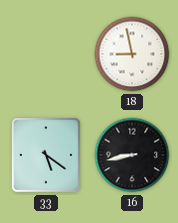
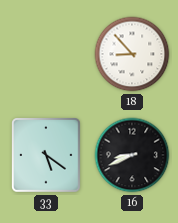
18: 8:58 -> 8:53
16: 8:43 -> 8:41
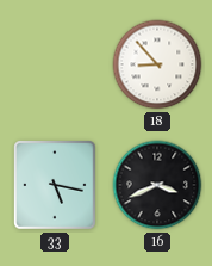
33: 5:21 -> 5:17
16: 8:41 -> 3:41
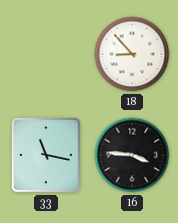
33: 5:17 -> 11:17
16: 3:41 -> 3:46
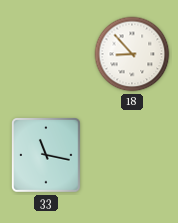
16: 3:46 -> none
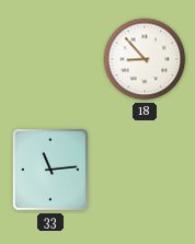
33: 11:17 -> 11:14
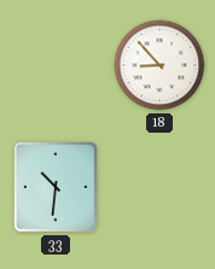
33: 11:14 -> 10:31
